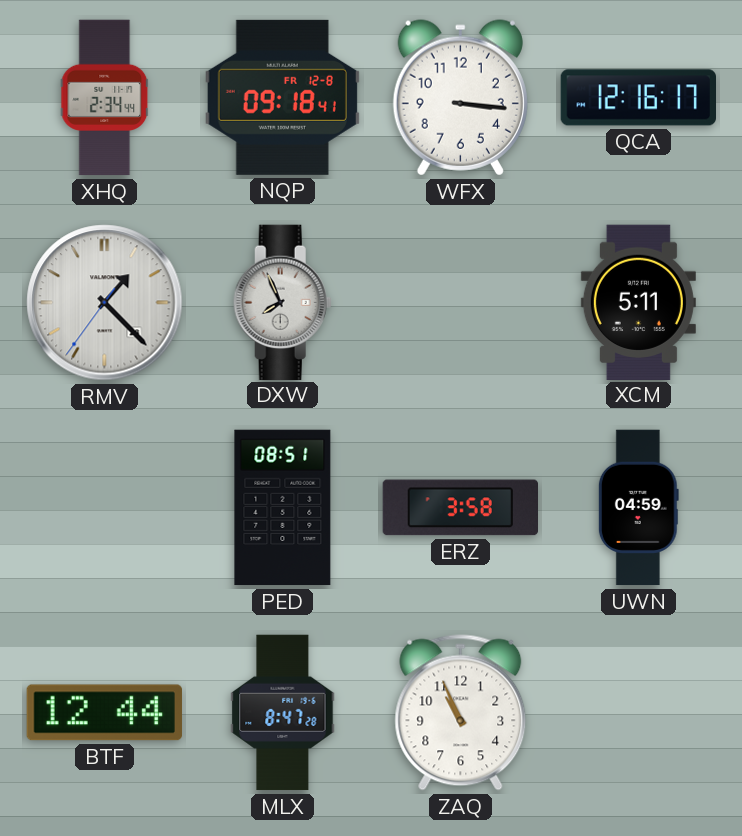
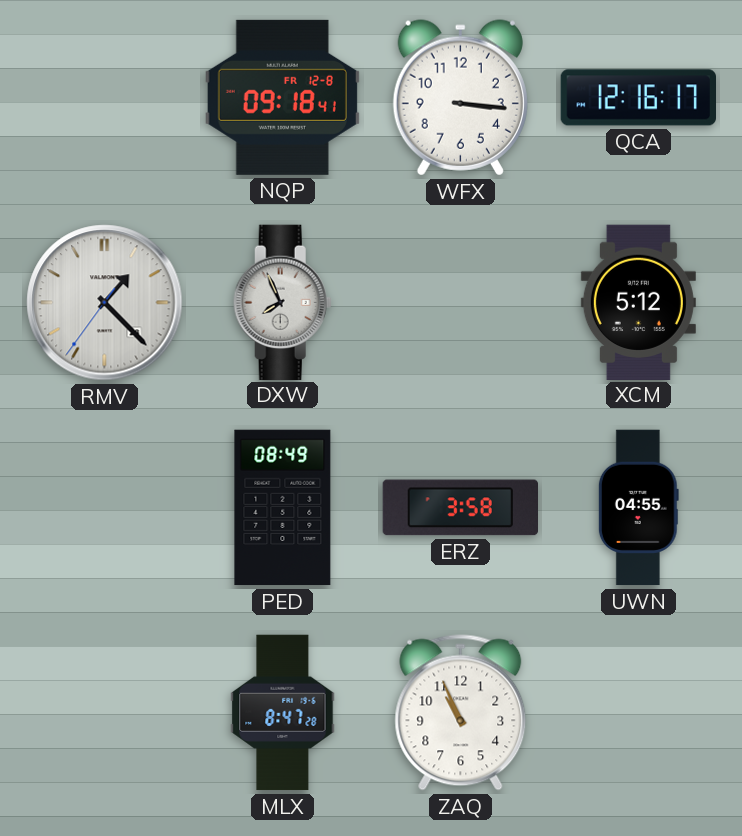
XHQ: 2:34 -> none
XCM: 5:11 -> 5:12
PED: 08:51 -> 08:49
UWN: 04:59 -> 04:55
BTF: 12:44 -> none
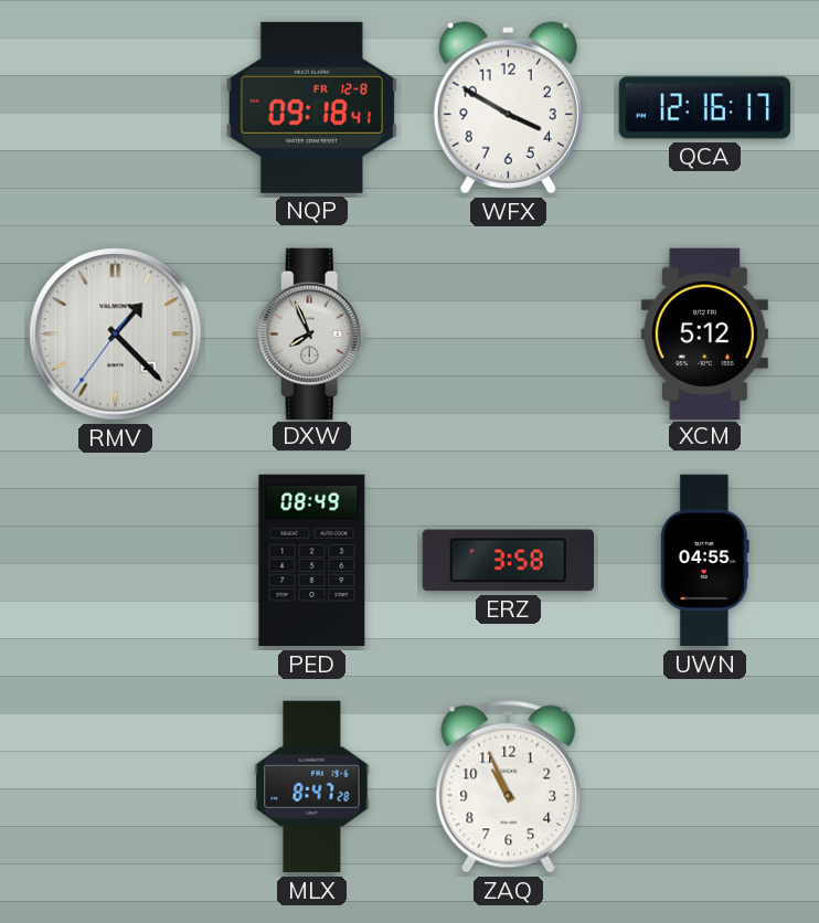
WFX: 3:16 -> 3:50
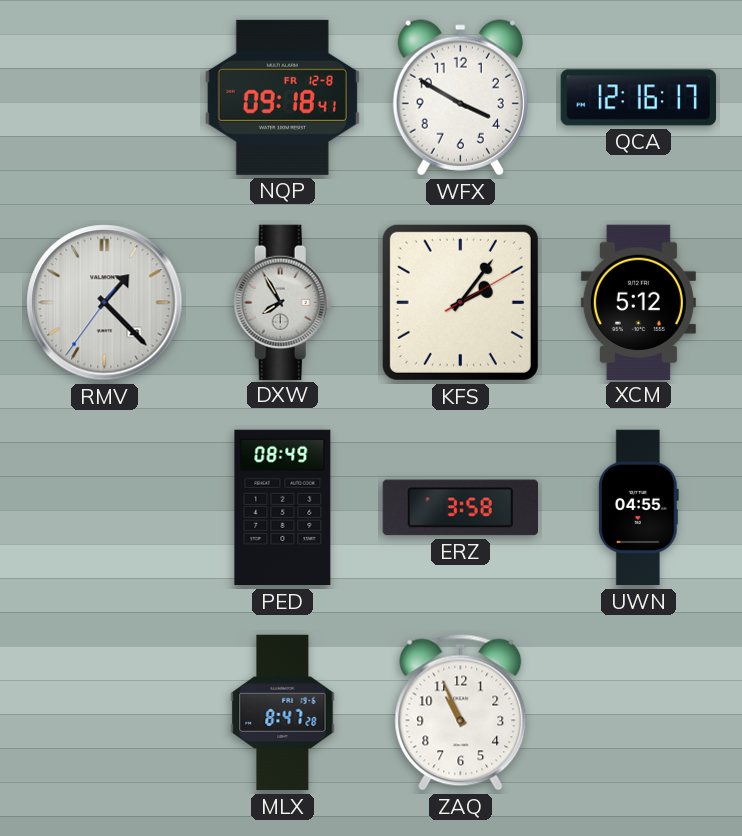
DXW: 7:56 -> 7:55
KFS: none -> 2:06
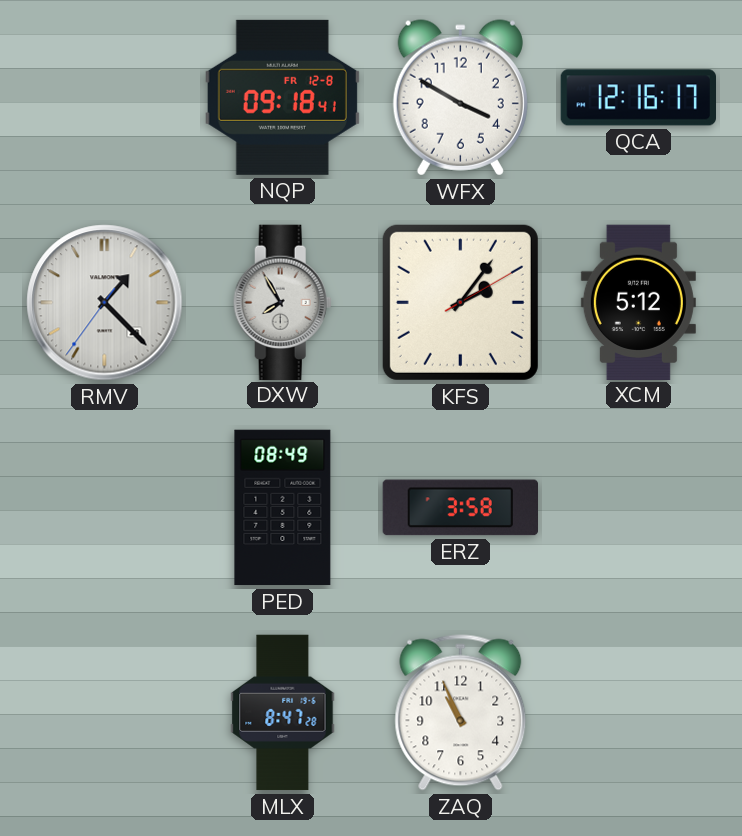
UWN: 04:55 -> none
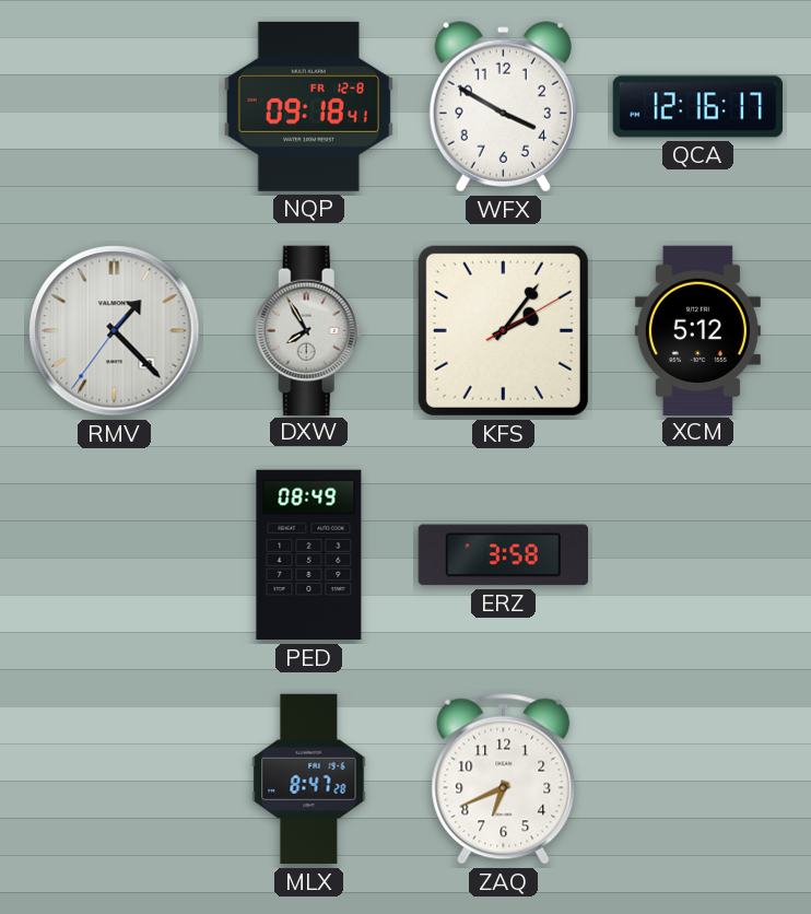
ZAQ: 10:56 -> 6:41
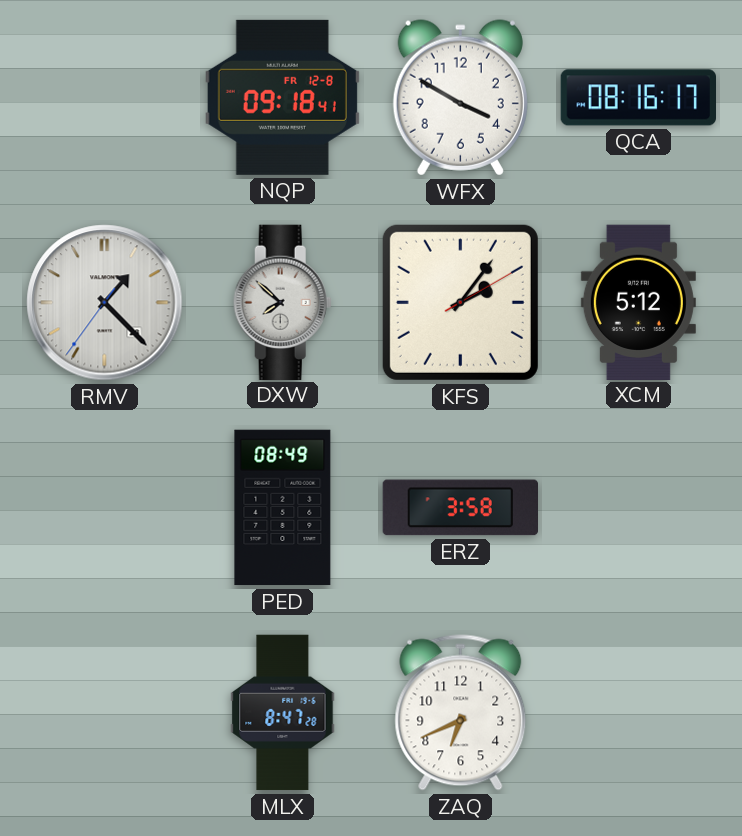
QCA: 12:16 -> 08:16
DXW: 7:55 -> 7:52
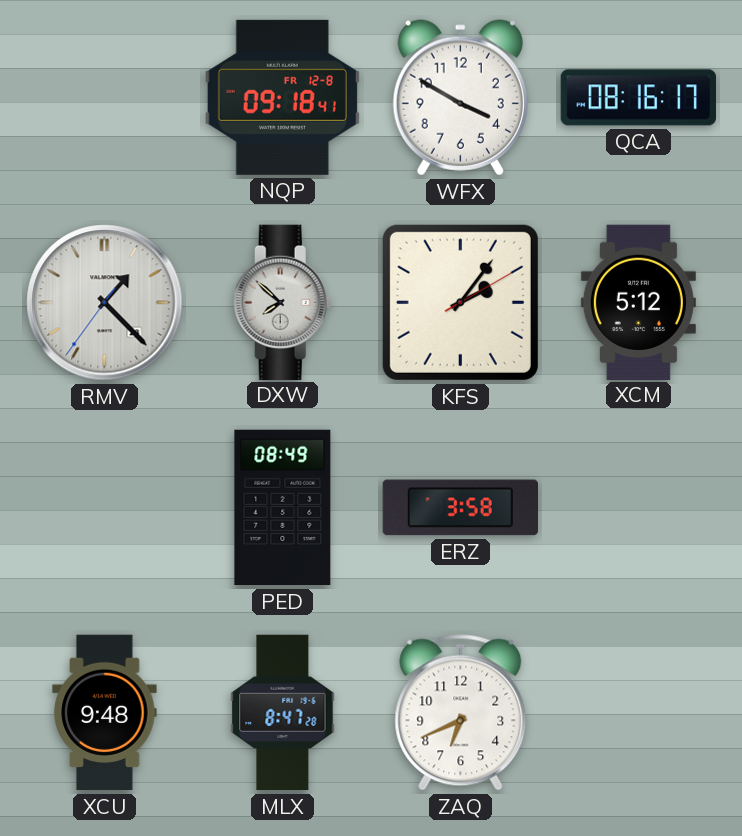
XCU: none -> 9:48
